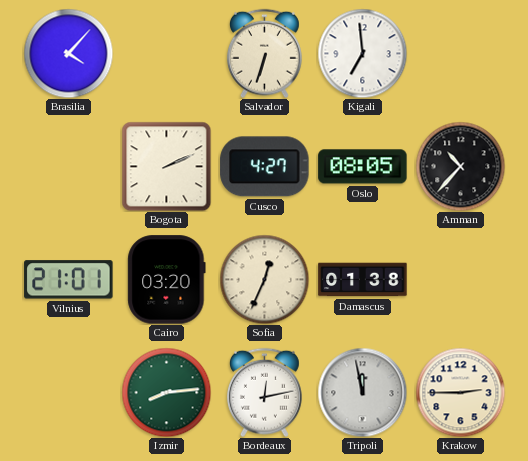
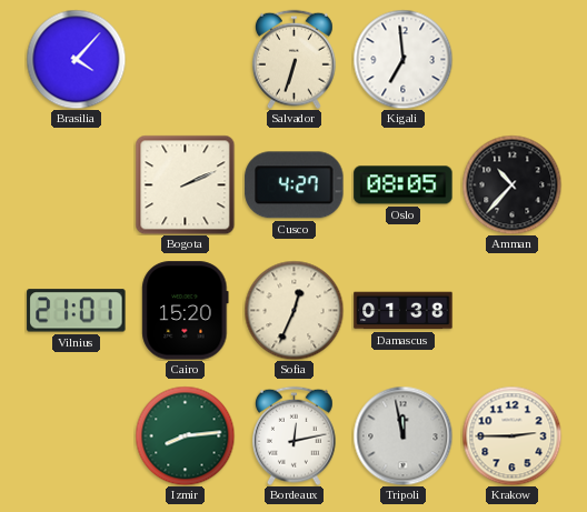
Cairo: 03:20 -> 15:20
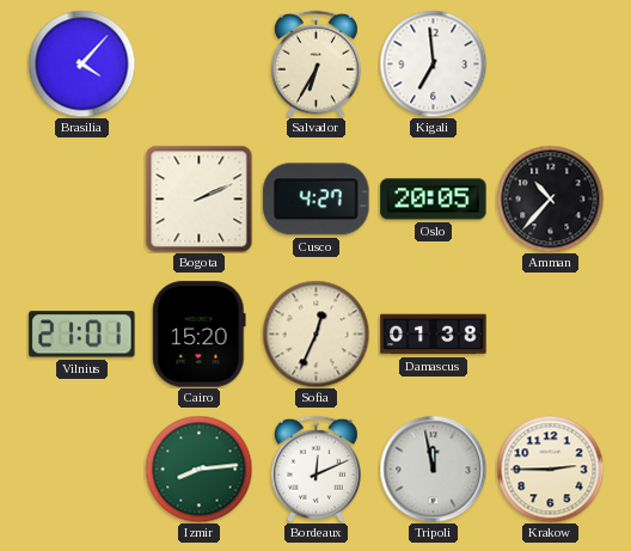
Salvador: 6:33 -> 6:35
Oslo: 08:05 -> 20:05
Bordeaux: 12:13 -> 12:11
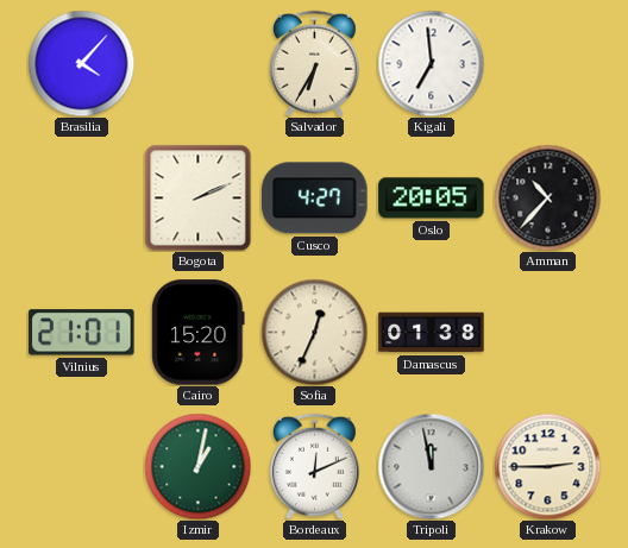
Izmir: 8:14 -> 1:02
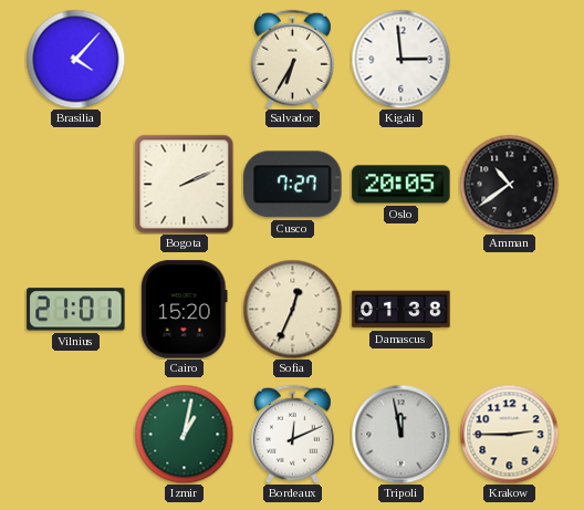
Kigali: 6:59 -> 2:59
Cusco: 4:27 -> 7:27
Amman: 10:37 -> 10:39
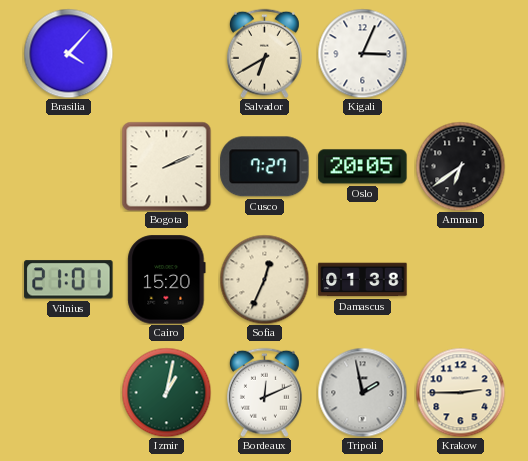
Salvador: 6:35 -> 6:40
Kigali: 2:59 -> 3:04
Amman: 10:39 -> 6:39
Tripoli: 11:58 -> 1:58
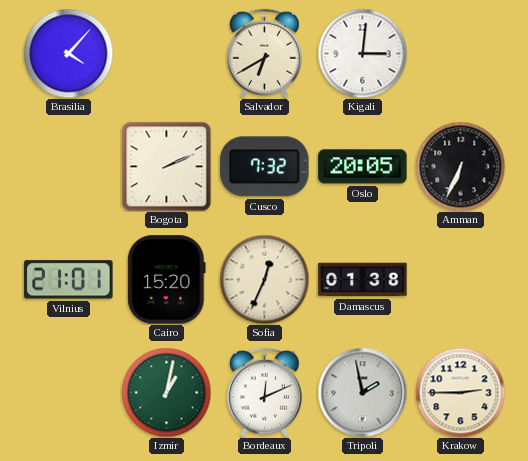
Kigali: 3:04 -> 3:01
Cusco: 7:27 -> 7:32
Amman: 6:39 -> 6:34
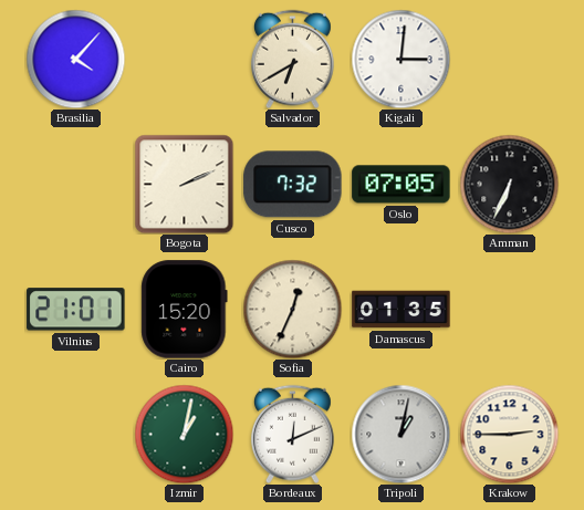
Oslo: 20:05 -> 07:05
Damascus: 01:38 -> 01:35
Tripoli: 1:58 -> 1:02
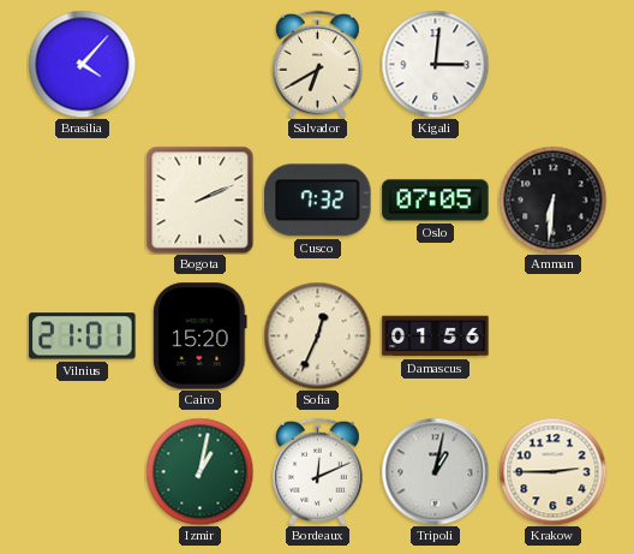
Amman: 6:34 -> 6:31
Damascus: 01:35 -> 01:56
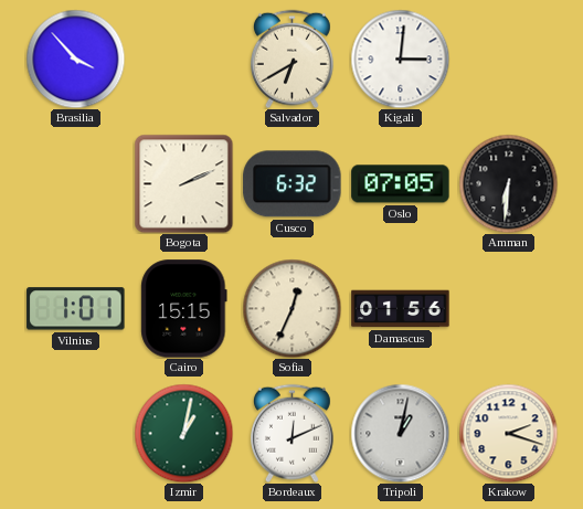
Brasilia: 4:07 -> 3:53
Cusco: 7:32 -> 6:32
Vilnius: 21:01 -> 1:01
Cairo: 15:20 -> 15:15
Krakow: 2:45 -> 2:18
